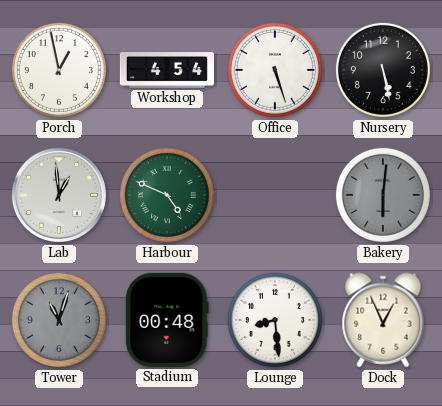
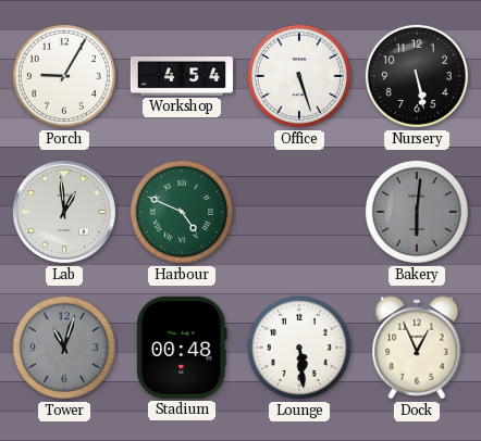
Porch: 12:58 -> 9:05
Lounge: 8:29 -> 5:29
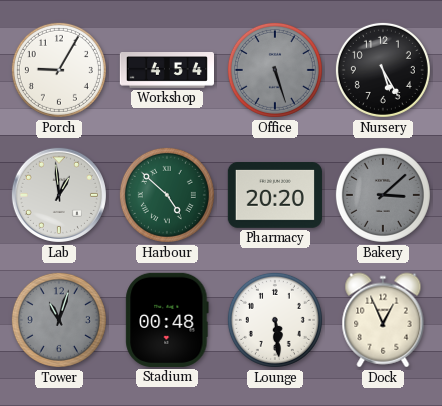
Office dial: white -> grey
Nursery: 5:28 -> 5:25
Harbour: 4:49 -> 4:52
Pharmacy: none -> 20:20
Bakery: 6:01 -> 3:08
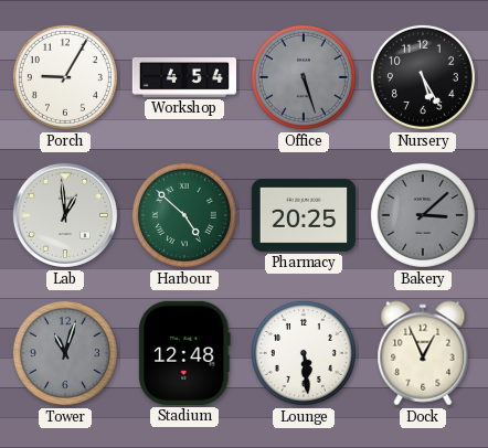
Pharmacy: 20:20 -> 20:25
Stadium: 00:48 -> 12:48
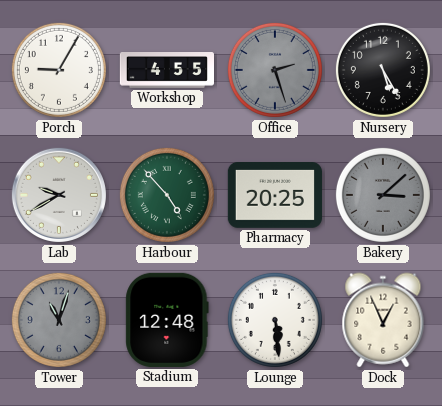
Workshop: 4:54 -> 4:55
Office: 5:27 -> 2:27
Lab: 12:59 -> 9:40
Harbour: 4:52 -> 4:53
